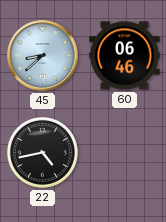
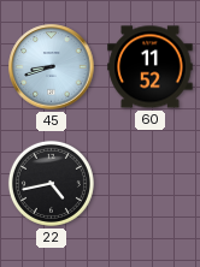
45: 8:38 -> 8:42
60: 06:46 -> 11:52
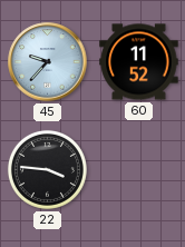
45: 8:42 -> 9:37
22: 4:43 -> 3:46
